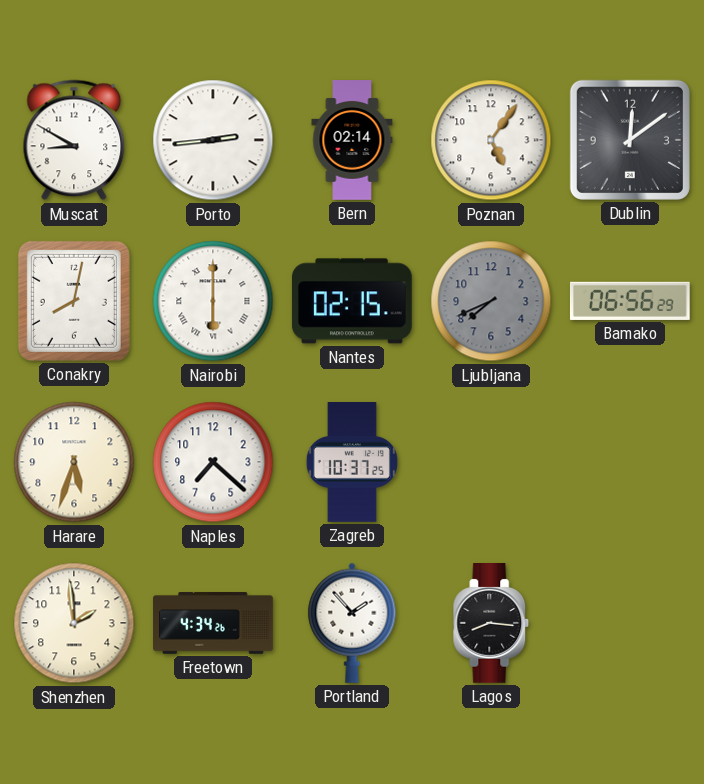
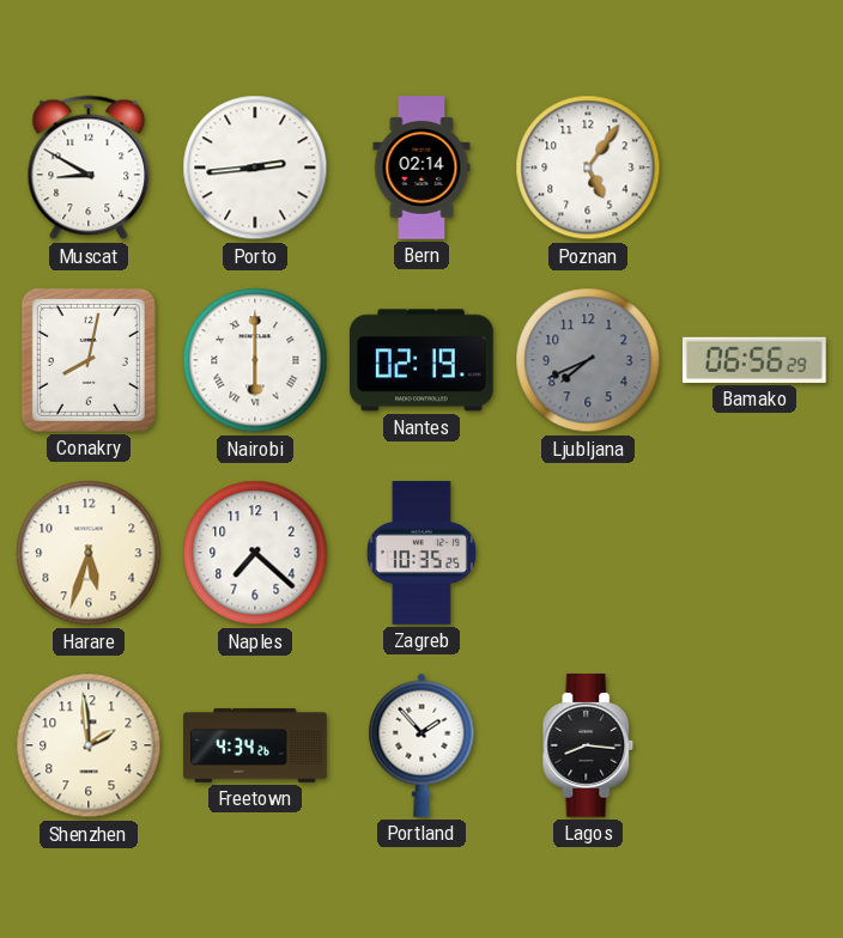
Dublin: 12:09 -> none
Nantes: 02:15 -> 02:19
Zagreb: 10:37 -> 10:35
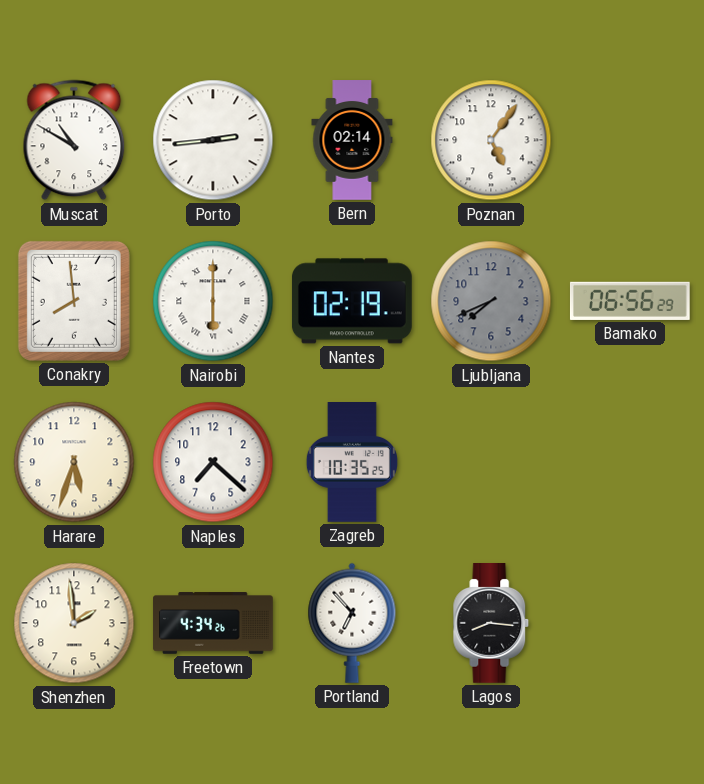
Muscat: 8:50 -> 10:50
Conakry: 8:02 -> 7:59
Portland: 1:53 -> 6:53
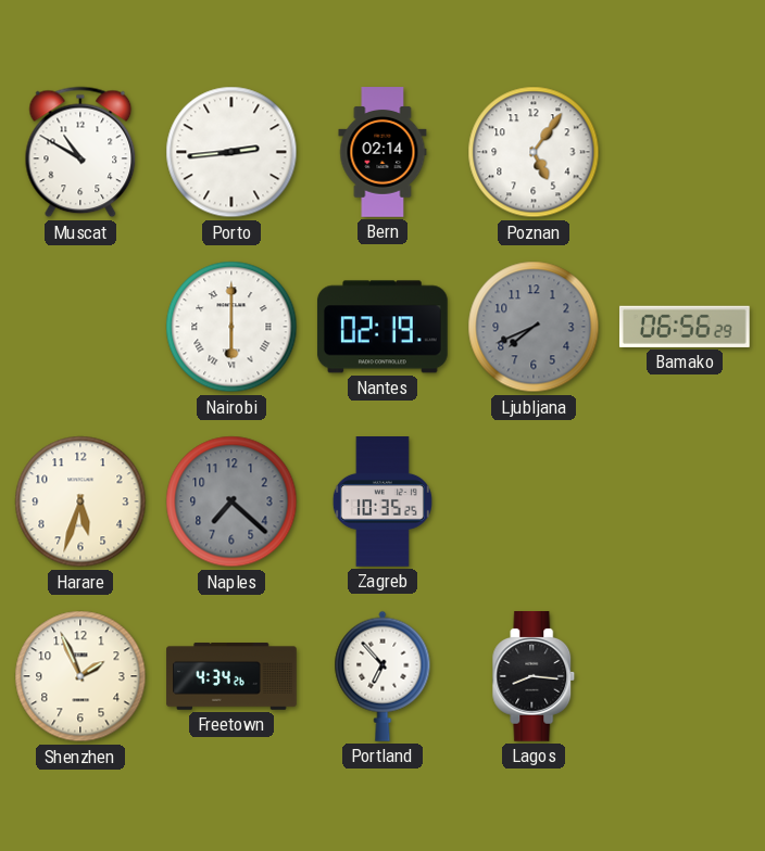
Conakry: 7:59 -> none
Naples dial: white -> grey
Shenzhen: 1:59 -> 1:56
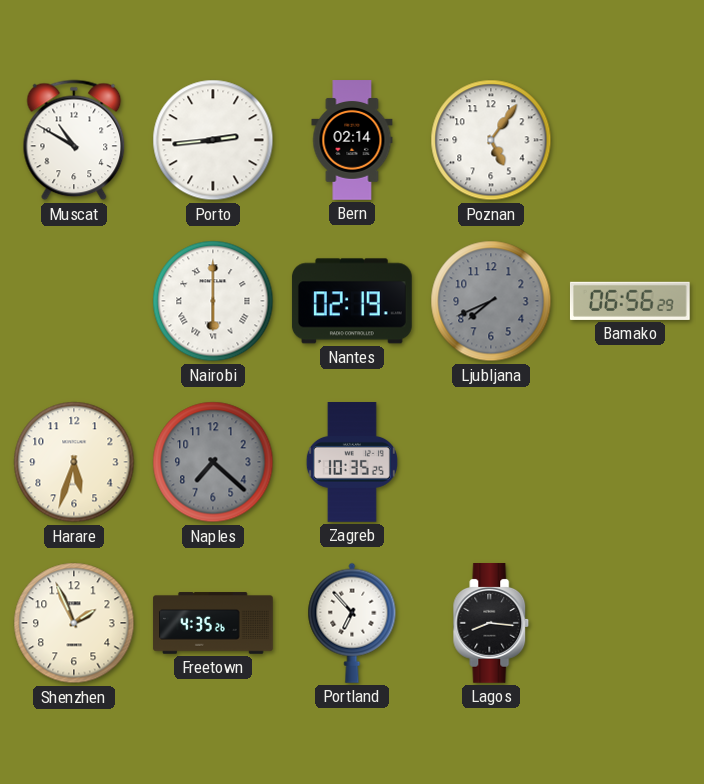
Freetown: 4:34 -> 4:35
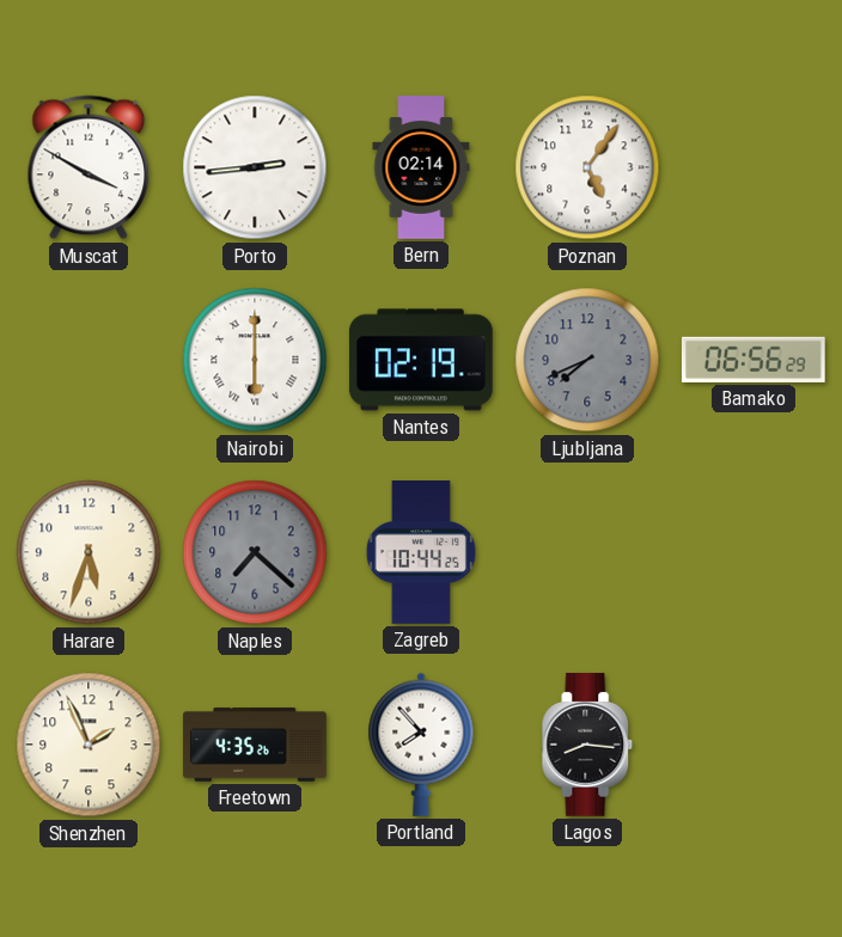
Muscat: 10:50 -> 3:50
Zagreb: 10:35 -> 10:44
Portland: 6:53 -> 7:53
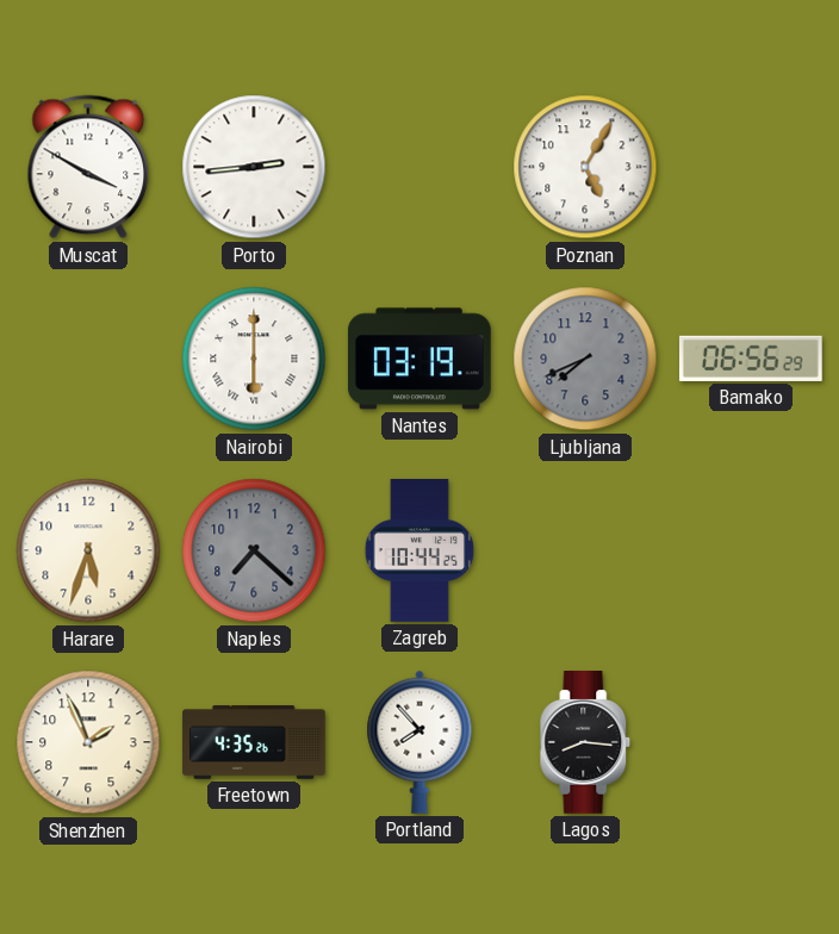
Bern: 02:14 -> none
Poznan: 5:06 -> 5:05
Nantes: 02:19 -> 03:19
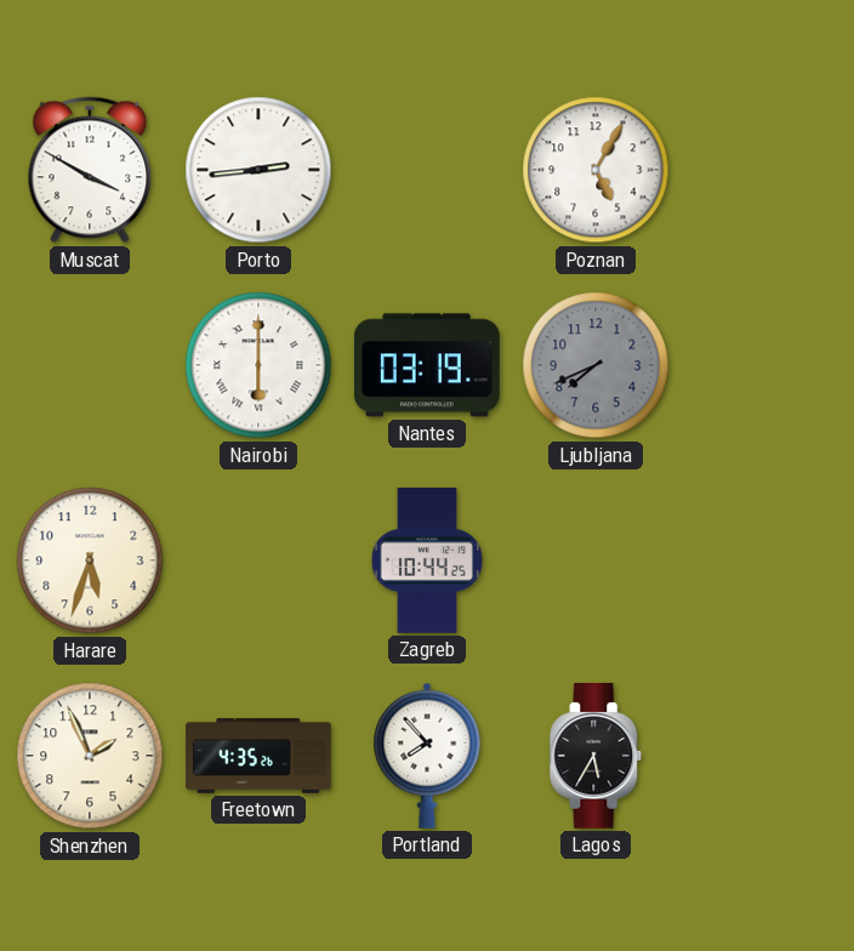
Bamako: 06:56 -> none
Naples: 7:22 -> none
Lagos: 8:16 -> 5:35
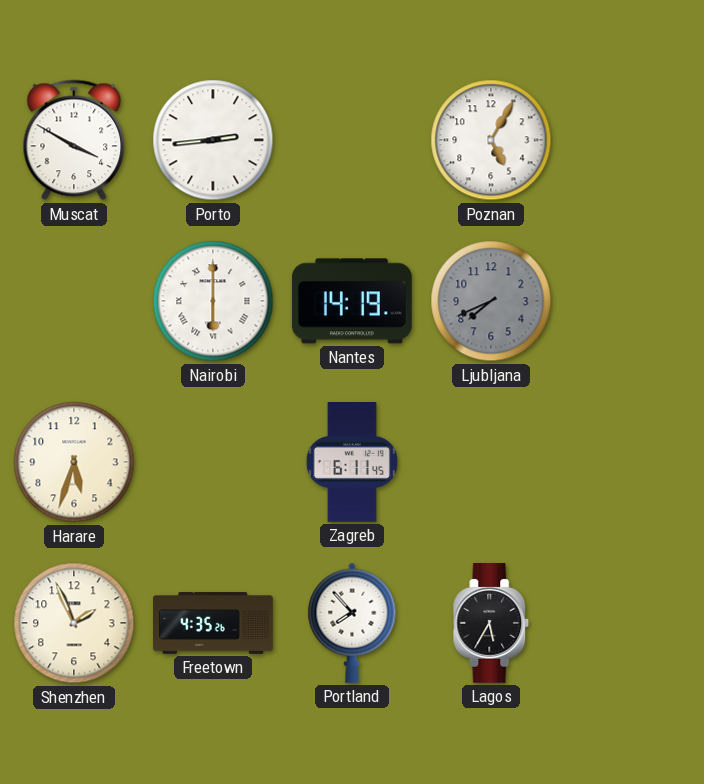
Nantes: 03:19 -> 14:19
Zagreb: 10:44 -> 6:11
